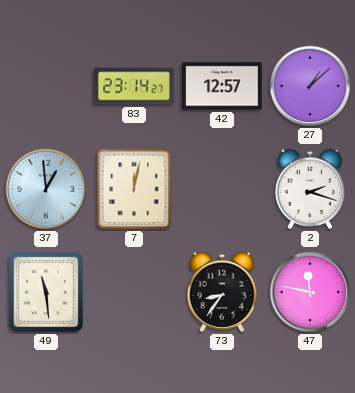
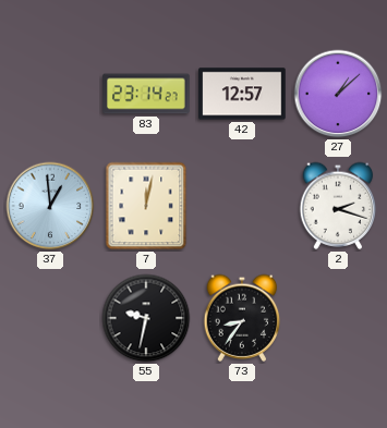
49: 11:29 -> none
55: none -> 9:32
47: 11:47 -> none
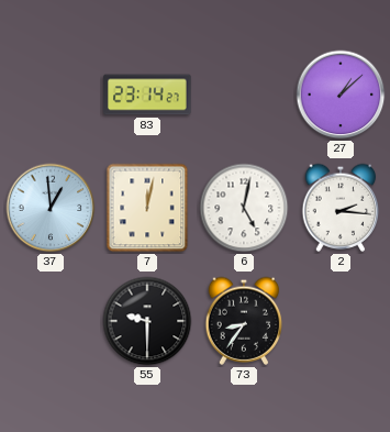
42: 12:57 -> none
6: none -> 5:02
2: 2:18 -> 2:16
55: 9:32 -> 9:30
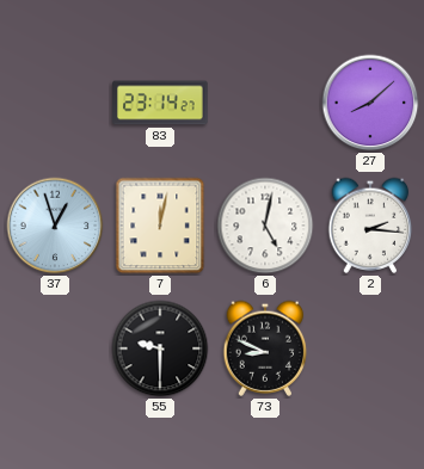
27: 1:08 -> 8:08
37: 12:59 -> 12:57
73: 8:36 -> 8:49
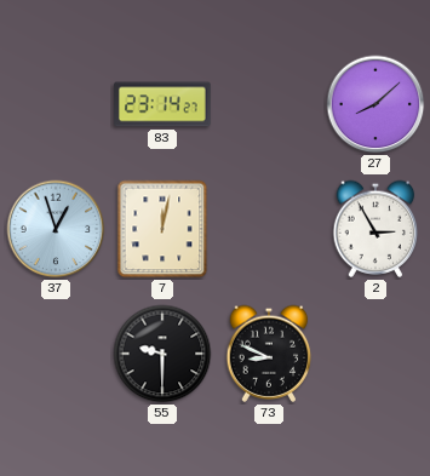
6: 5:02 -> none
2: 2:16 -> 2:55
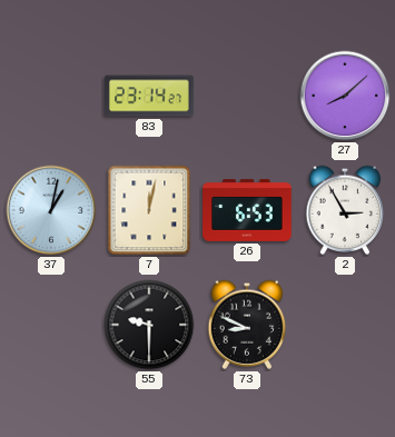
37: 12:57 -> 1:02
26: none -> 6:53
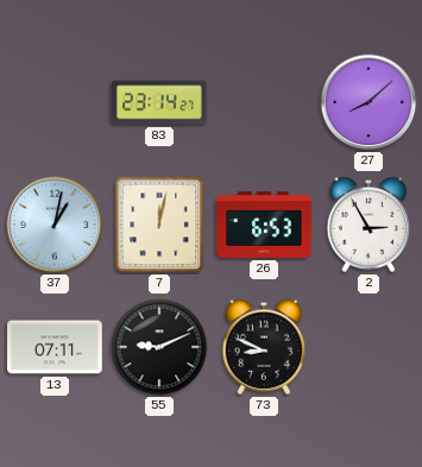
13: none -> 07:11
55: 9:30 -> 9:11
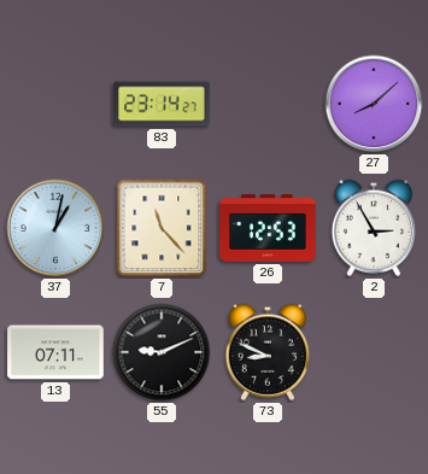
7: 12:02 -> 11:23
26: 6:53 -> 12:53
